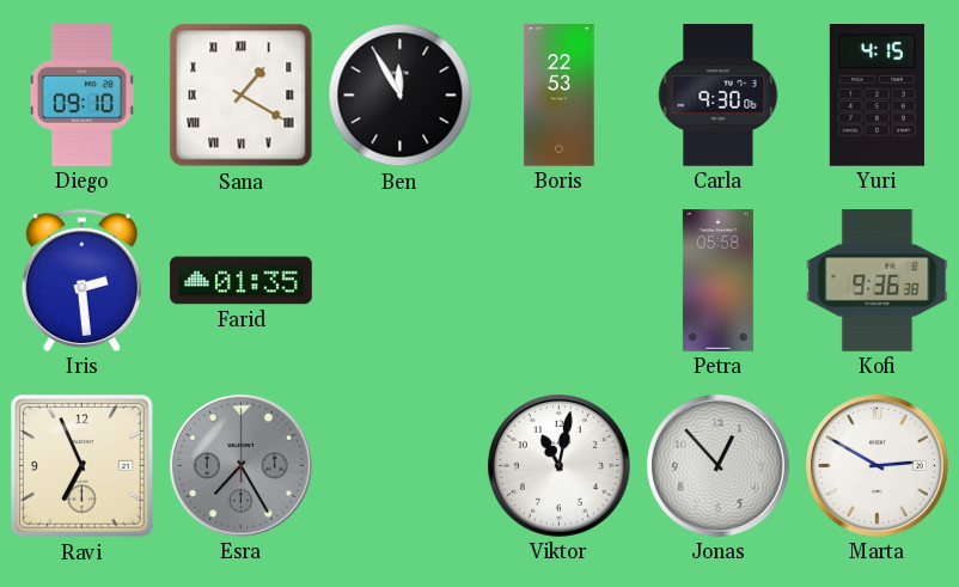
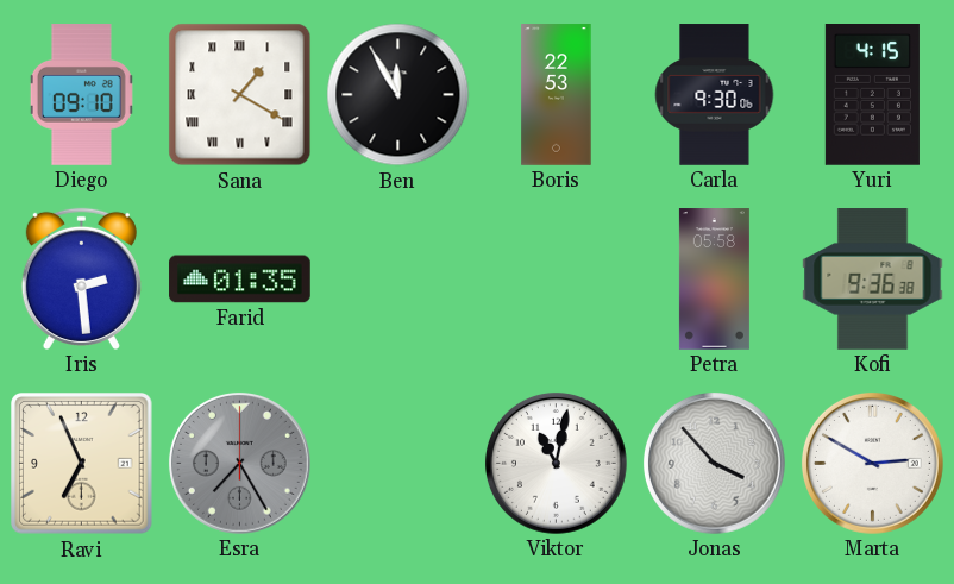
Jonas: 12:53 -> 3:53
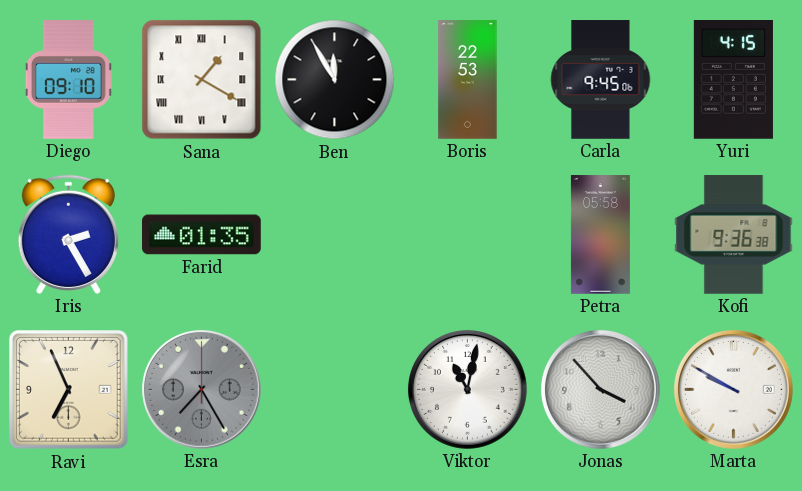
Carla: 9:30 -> 9:45
Iris: 2:29 -> 2:25
Marta: 2:50 -> 9:50
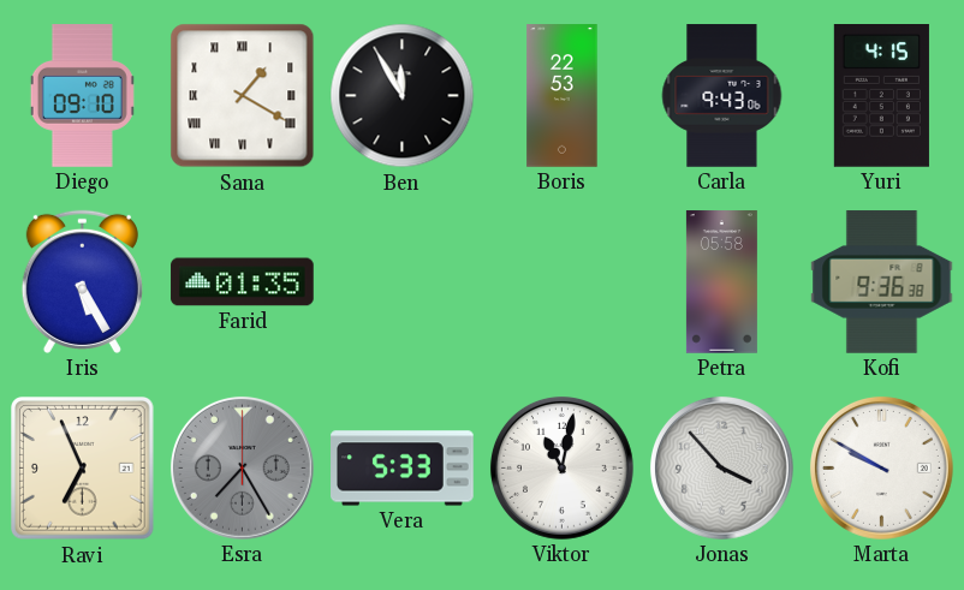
Carla: 9:45 -> 9:43
Iris: 2:25 -> 5:25
Vera: none -> 5:33
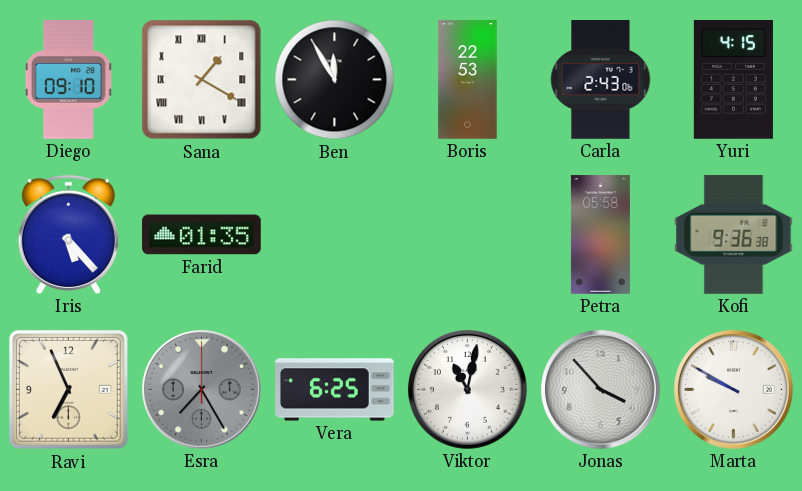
Carla: 9:43 -> 2:43
Iris: 5:25 -> 5:23
Vera: 5:33 -> 6:25
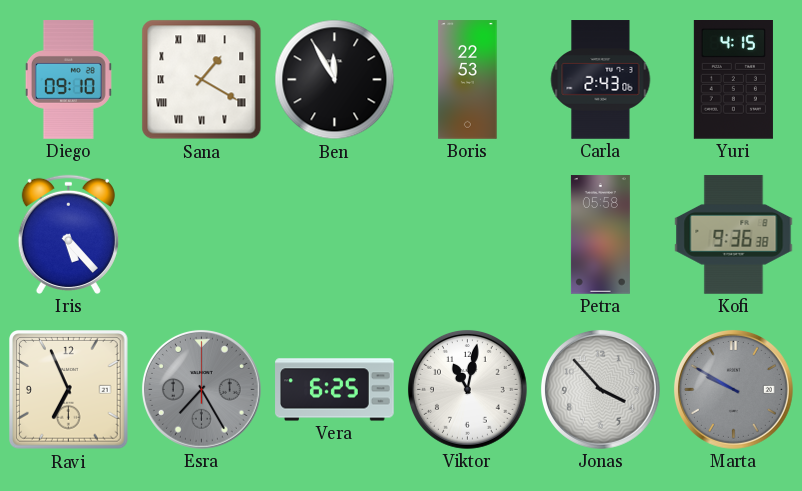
Farid: 01:35 -> none
Marta dial: white -> grey
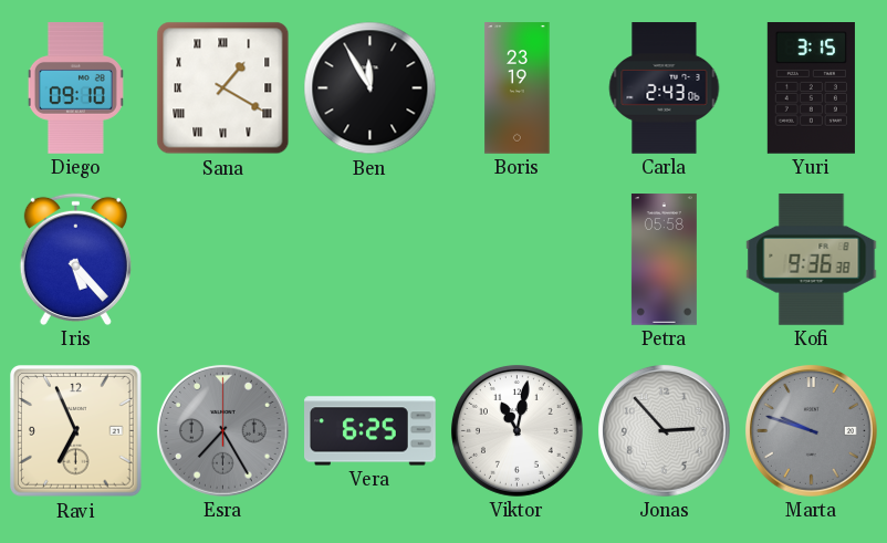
Boris: 22:53 -> 23:19
Yuri: 4:15 -> 3:15
Jonas: 3:53 -> 2:53
Marta: 9:50 -> 9:48
